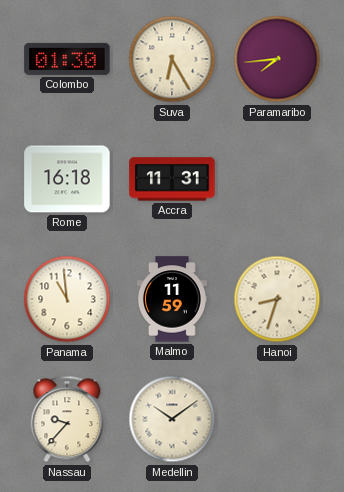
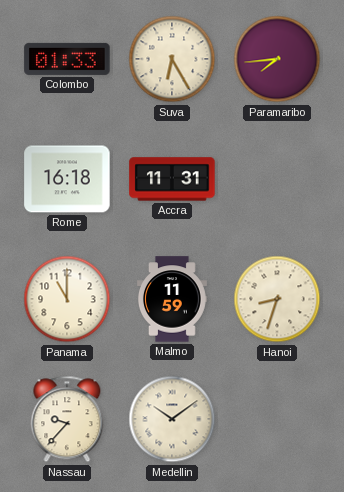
Colombo: 01:30 -> 01:33
Panama: 10:59 -> 11:00
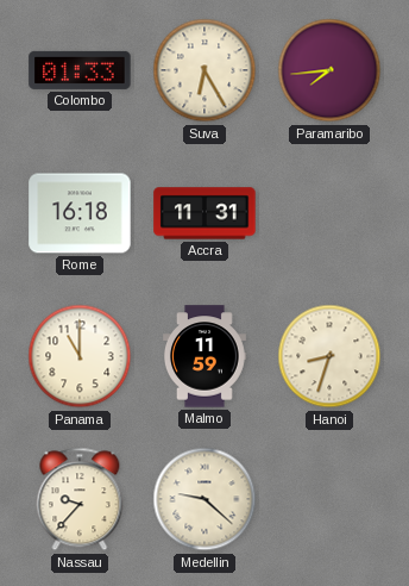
Medellin: 10:09 -> 9:22
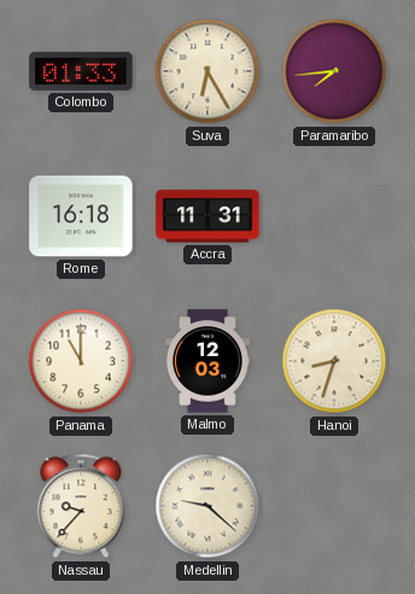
Malmo: 11:59 -> 12:03
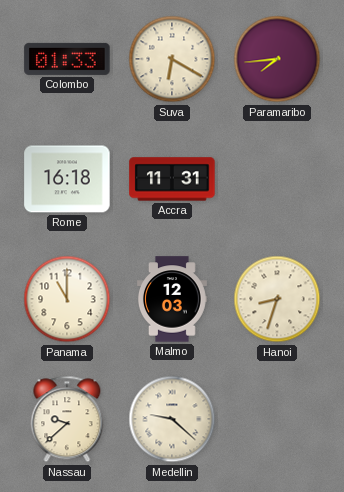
Suva: 6:25 -> 6:20
Nassau: 9:37 -> 9:38
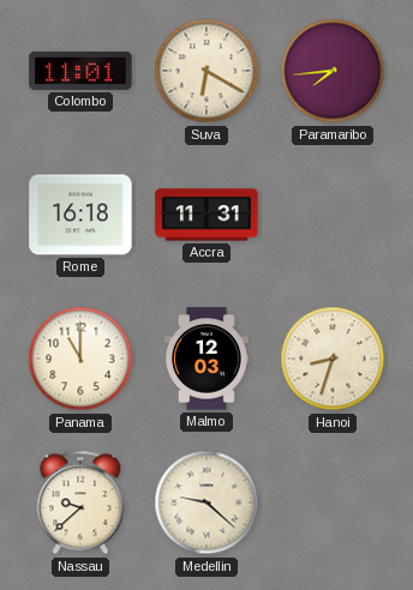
Colombo: 01:33 -> 11:01
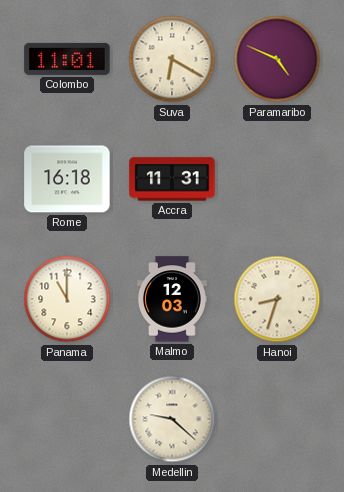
Paramaribo: 7:44 -> 4:49
Nassau: 9:38 -> none
